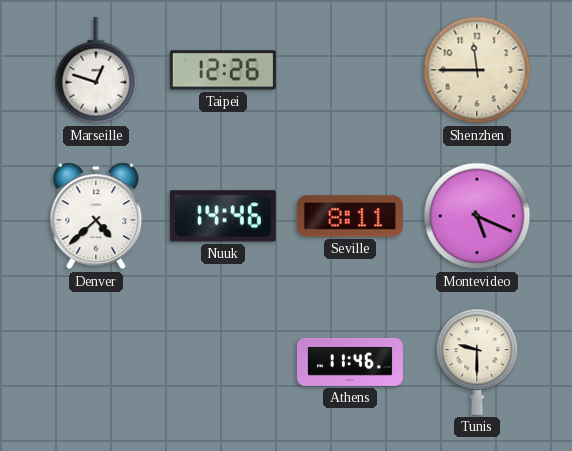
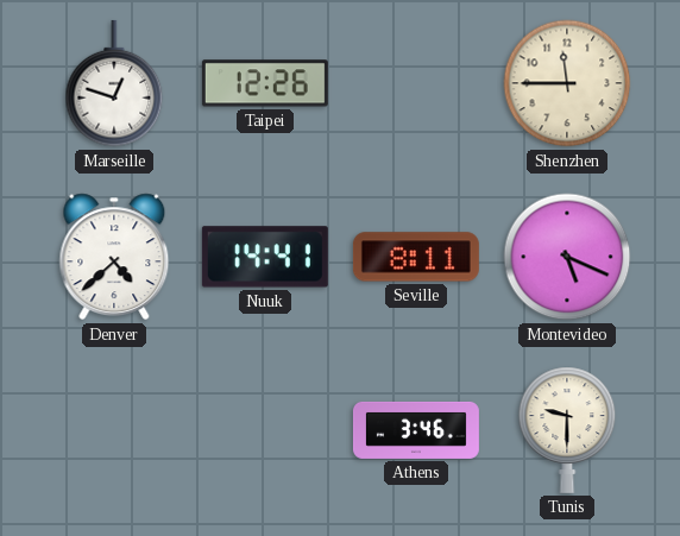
Nuuk: 14:46 -> 14:41
Athens: 11:46 -> 3:46
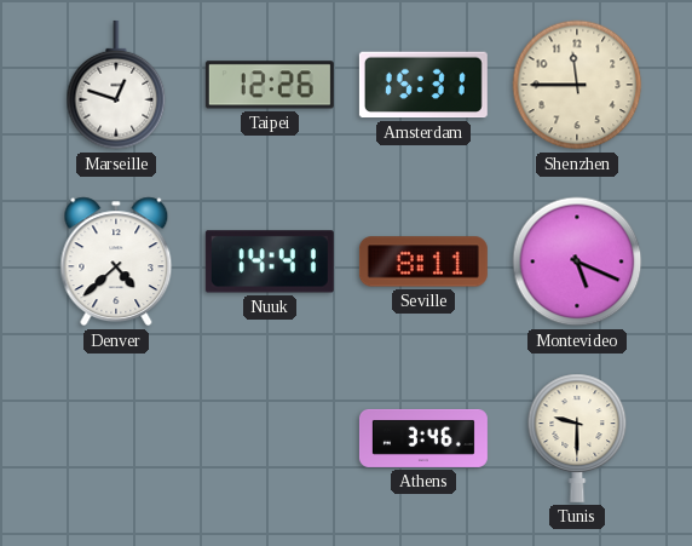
Amsterdam: none -> 15:31
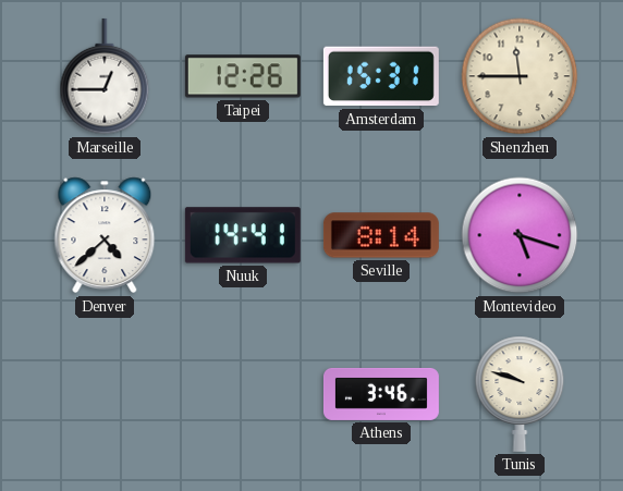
Marseille: 12:48 -> 12:45
Seville: 8:11 -> 8:14
Montevideo: 5:19 -> 5:18
Tunis: 9:30 -> 9:48
